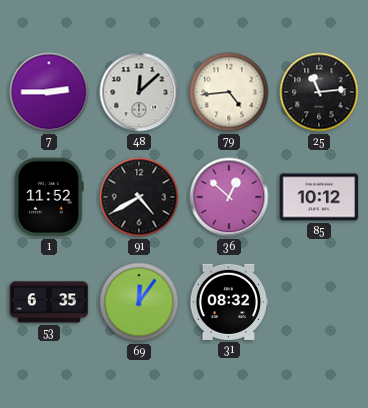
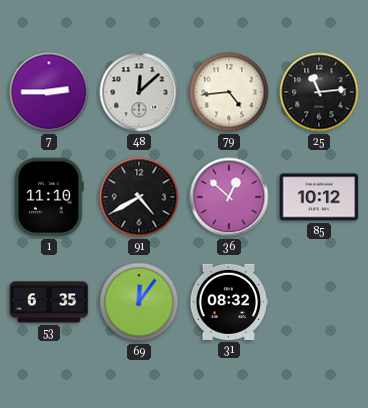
1: 11:52 -> 11:10
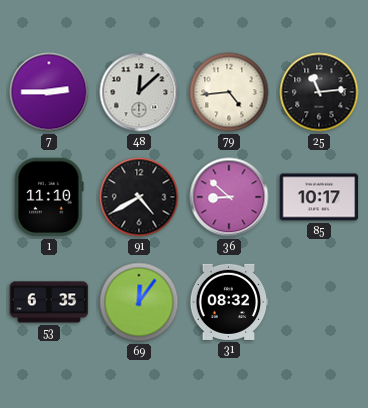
36: 12:52 -> 8:52
85: 10:12 -> 10:17
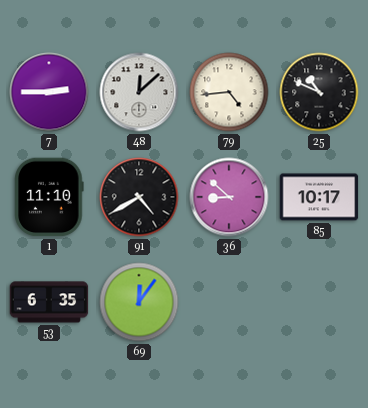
25: 11:14 -> 10:49
31: 08:32 -> none
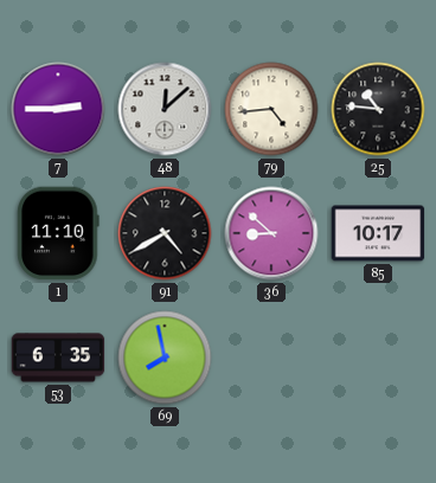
25: 10:49 -> 10:46
69: 12:06 -> 7:58
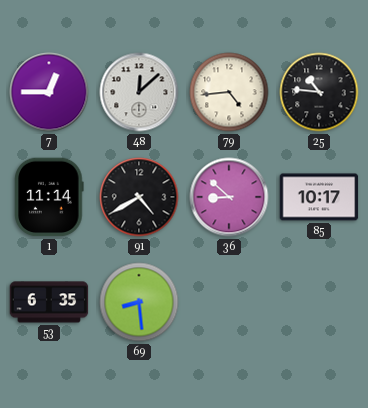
7: 2:45 -> 12:45
1: 11:10 -> 11:14
69: 7:58 -> 8:29
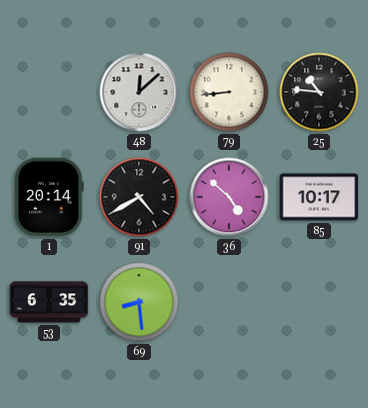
7: 12:45 -> none
79: 4:44 -> 8:44
1: 11:14 -> 20:14
36: 8:52 -> 4:52
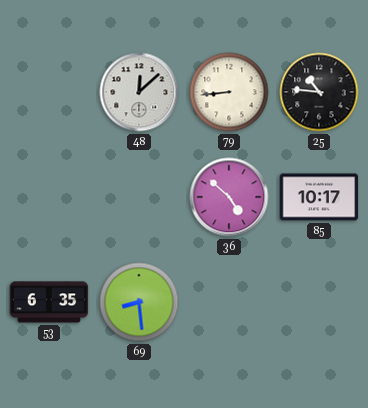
1: 20:14 -> none
91: 4:40 -> none
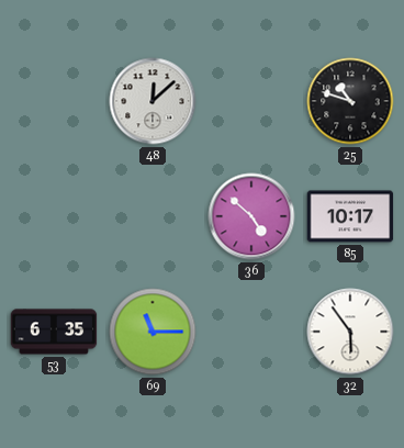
79: 8:44 -> none
25: 10:46 -> 10:48
69: 8:29 -> 11:15
32: none -> 5:54
